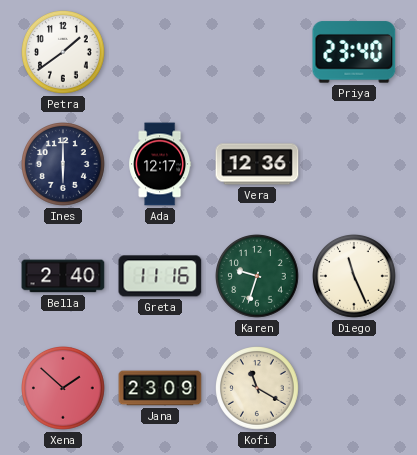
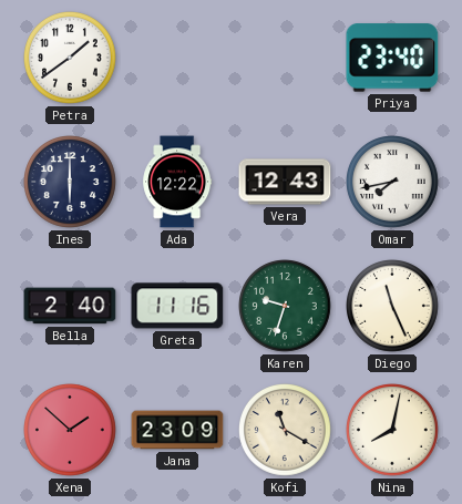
Ada: 12:17 -> 12:22
Vera: 12:36 -> 12:43
Omar: none -> 7:43
Nina: none -> 8:02
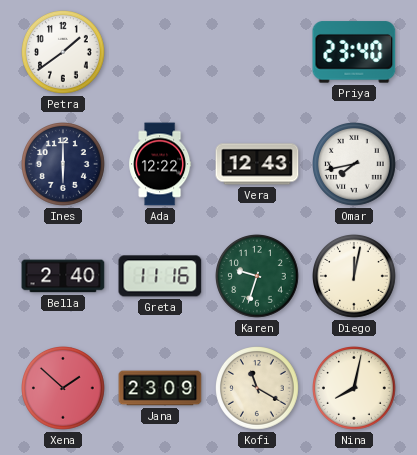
Diego: 11:26 -> 12:02
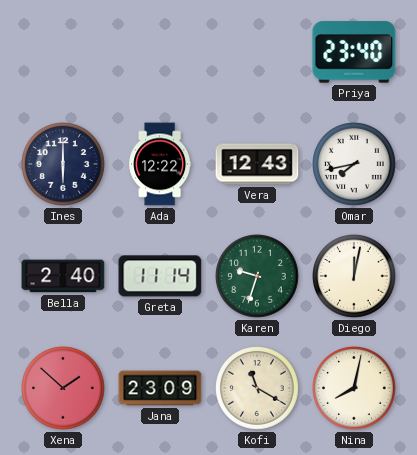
Petra: 1:39 -> none
Greta: 11:16 -> 11:14
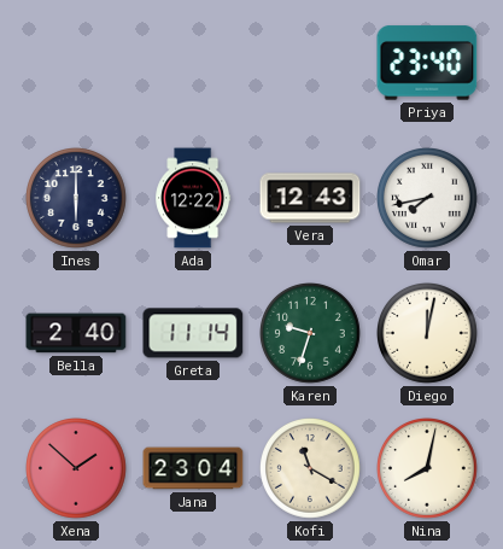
Jana: 23:09 -> 23:04
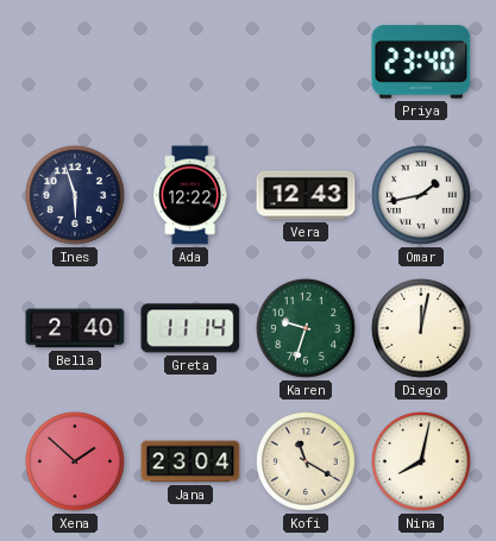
Ines: 6:00 -> 5:57
Omar: 7:43 -> 1:43
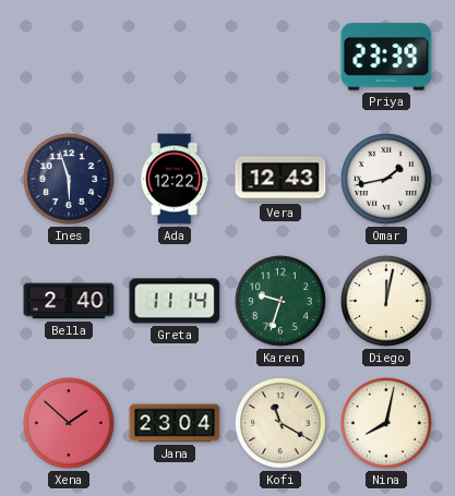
Priya: 23:40 -> 23:39
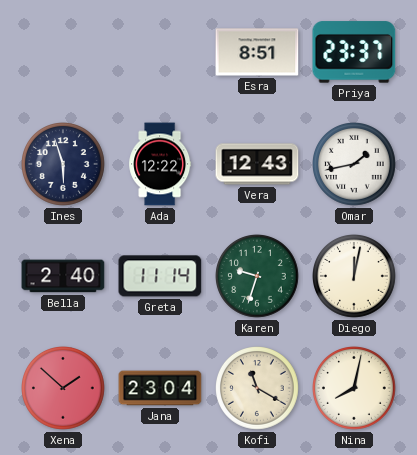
Esra: none -> 8:51
Priya: 23:39 -> 23:37
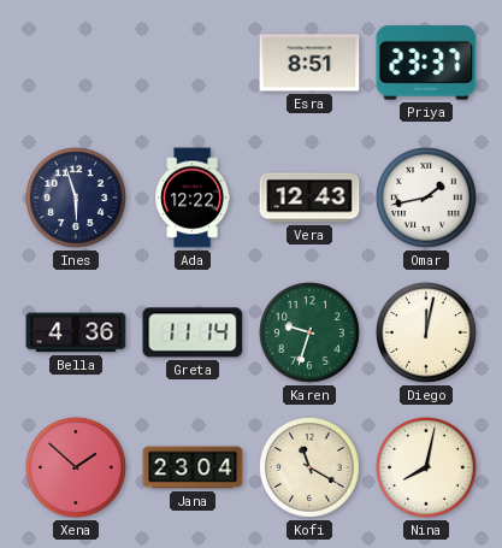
Bella: 2:40 -> 4:36
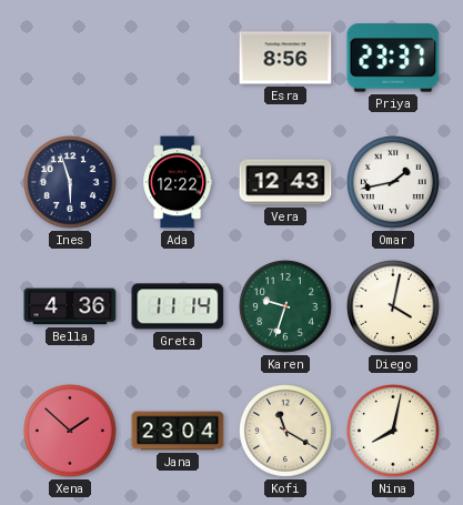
Esra: 8:51 -> 8:56
Diego: 12:02 -> 4:02
